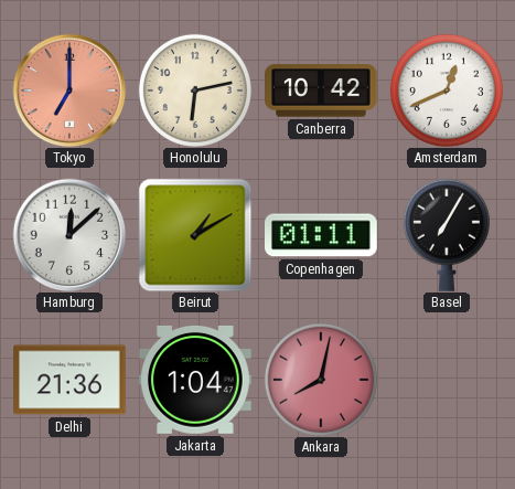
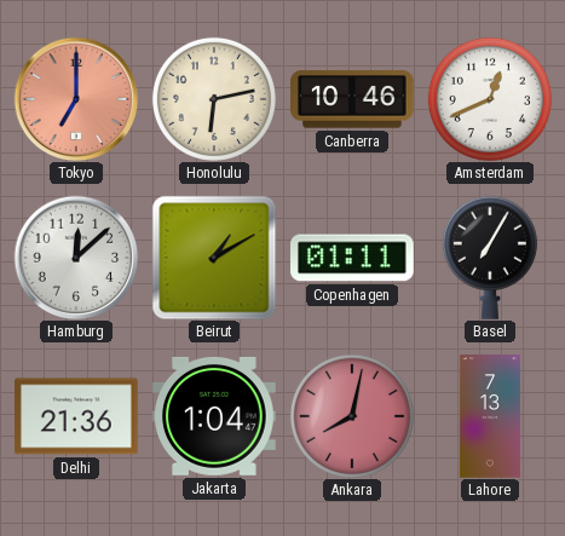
Canberra: 10:42 -> 10:46
Lahore: none -> 7:13
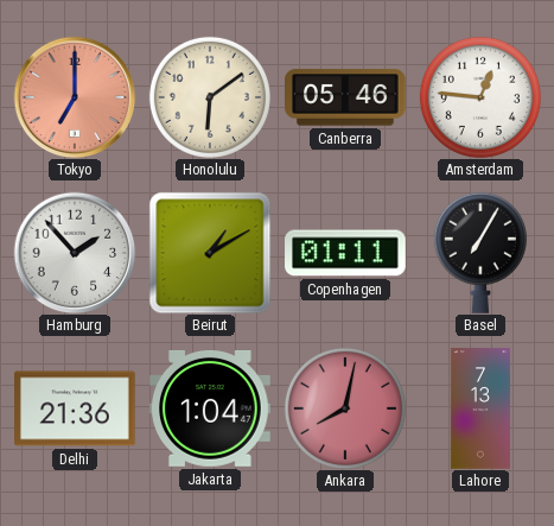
Honolulu: 6:13 -> 6:09
Canberra: 10:46 -> 05:46
Amsterdam: 12:41 -> 12:46
Hamburg: 12:08 -> 1:53
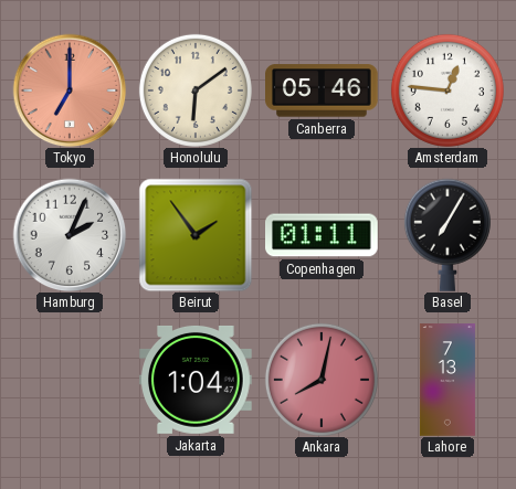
Hamburg: 1:53 -> 2:04
Beirut: 1:10 -> 1:54
Delhi: 21:36 -> none
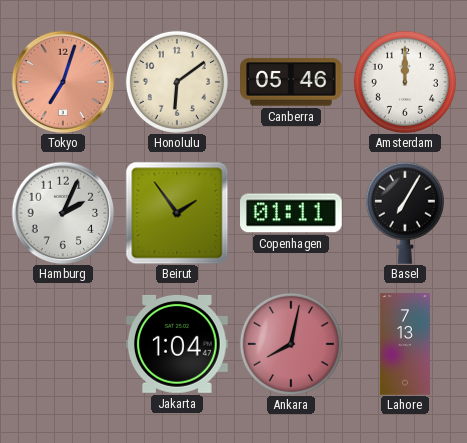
Tokyo: 7:00 -> 7:03
Amsterdam: 12:46 -> 12:00
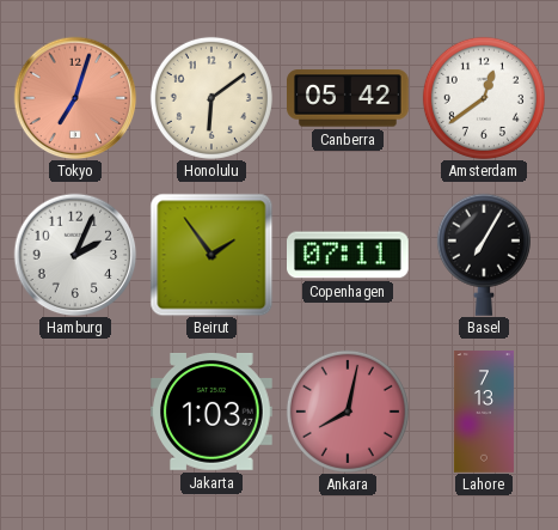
Canberra: 05:46 -> 05:42
Amsterdam: 12:00 -> 12:39
Copenhagen: 01:11 -> 07:11
Jakarta: 1:04 -> 1:03
